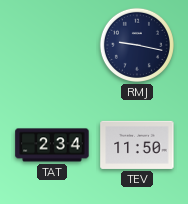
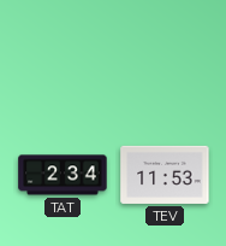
RMJ: 9:17 -> none
TEV: 11:50 -> 11:53
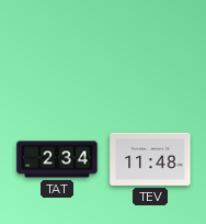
TEV: 11:53 -> 11:48
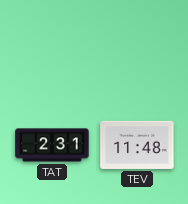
TAT: 2:34 -> 2:31
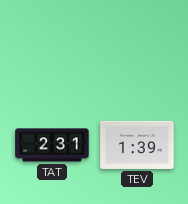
TEV: 11:48 -> 1:39
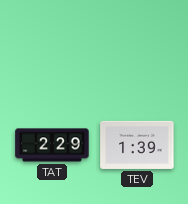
TAT: 2:31 -> 2:29
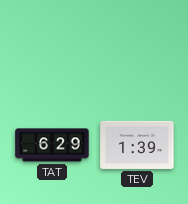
TAT: 2:29 -> 6:29
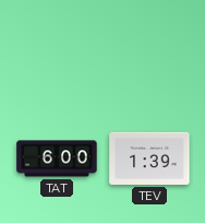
TAT: 6:29 -> 6:00
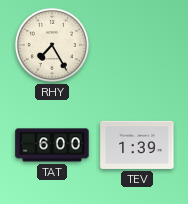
RHY: none -> 7:25
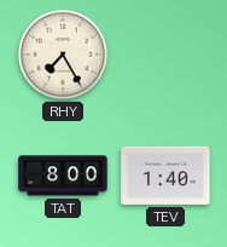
TAT: 6:00 -> 8:00
TEV: 1:39 -> 1:40
